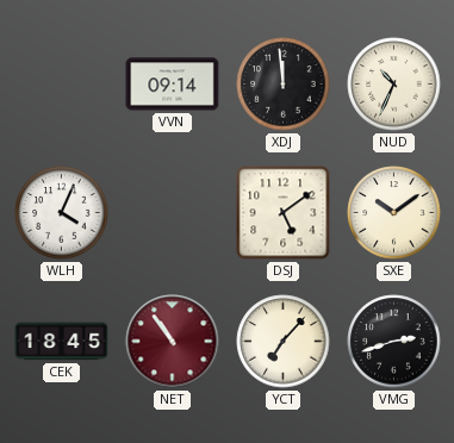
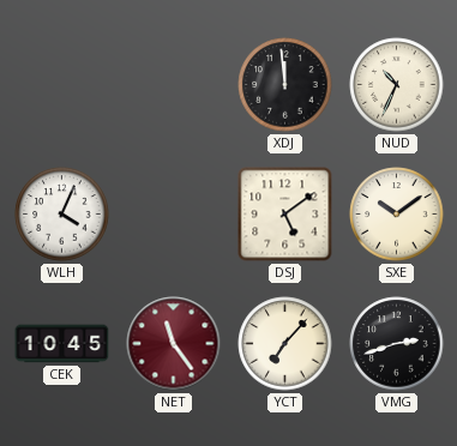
VVN: 09:14 -> none
CEK: 18:45 -> 10:45
NET: 10:54 -> 11:24
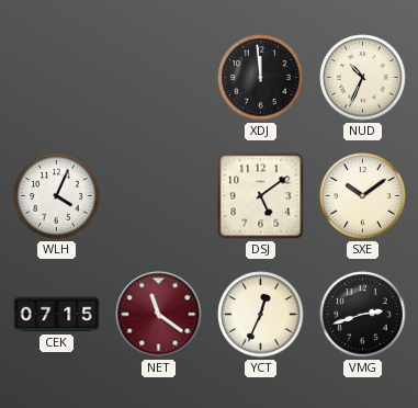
CEK: 10:45 -> 07:15
NET: 11:24 -> 11:21
YCT: 7:07 -> 12:34
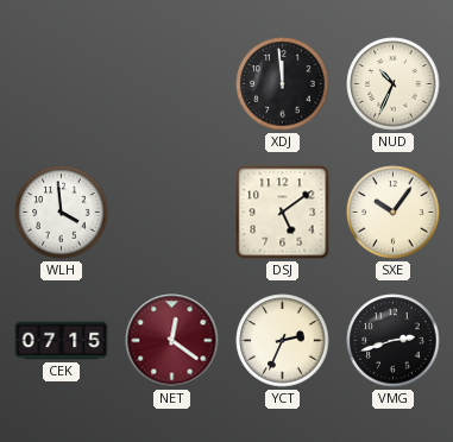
WLH: 4:04 -> 3:59
SXE: 10:09 -> 10:06
NET: 11:21 -> 12:21
YCT: 12:34 -> 2:34
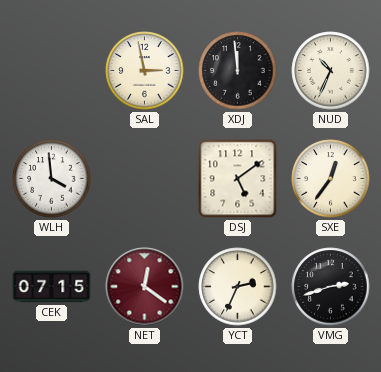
SAL: none -> 2:58
SXE: 10:06 -> 12:36
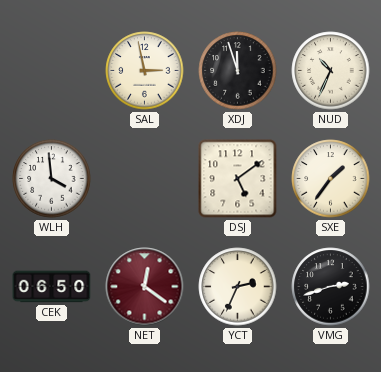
XDJ: 11:59 -> 11:57
SXE: 12:36 -> 1:36
CEK: 07:15 -> 06:50
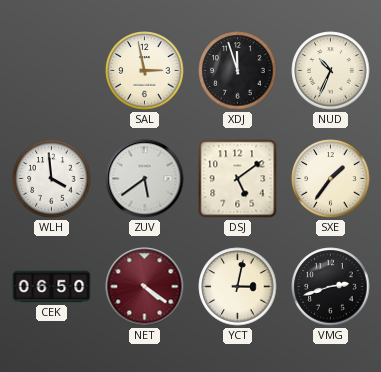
ZUV: none -> 5:39
NET: 12:21 -> 4:21
YCT: 2:34 -> 3:02
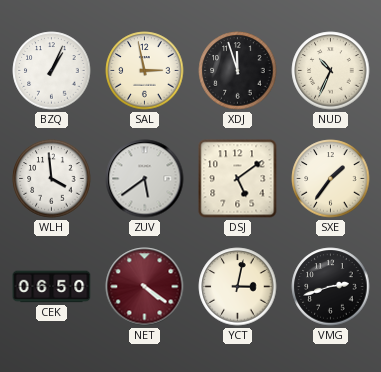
BZQ: none -> 1:04
